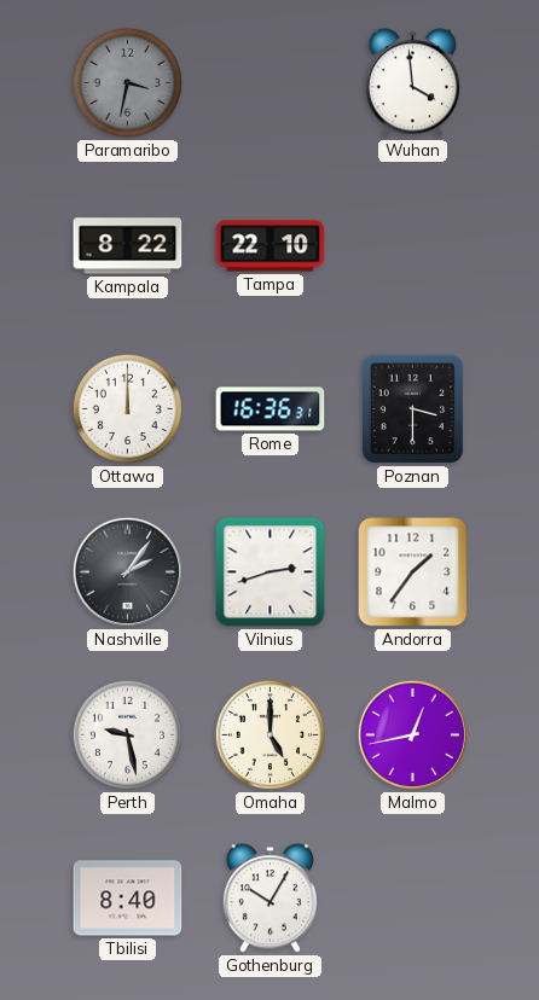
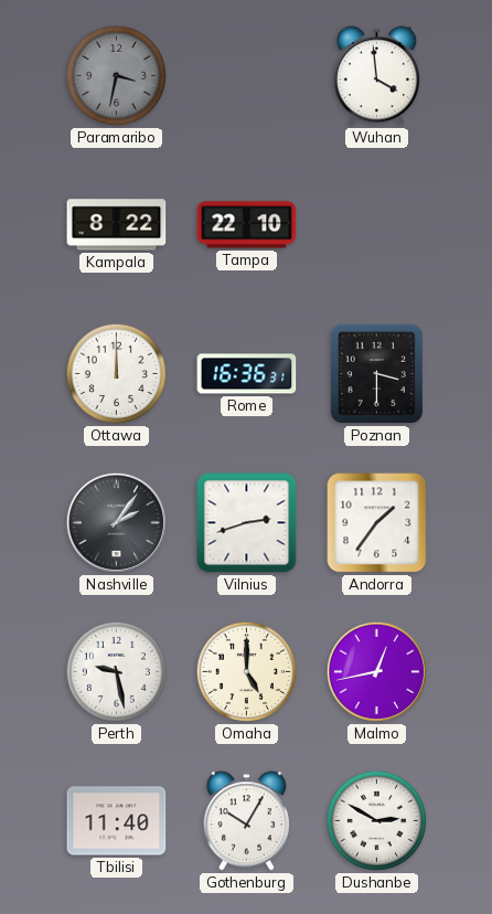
Tbilisi: 8:40 -> 11:40
Dushanbe: none -> 2:50
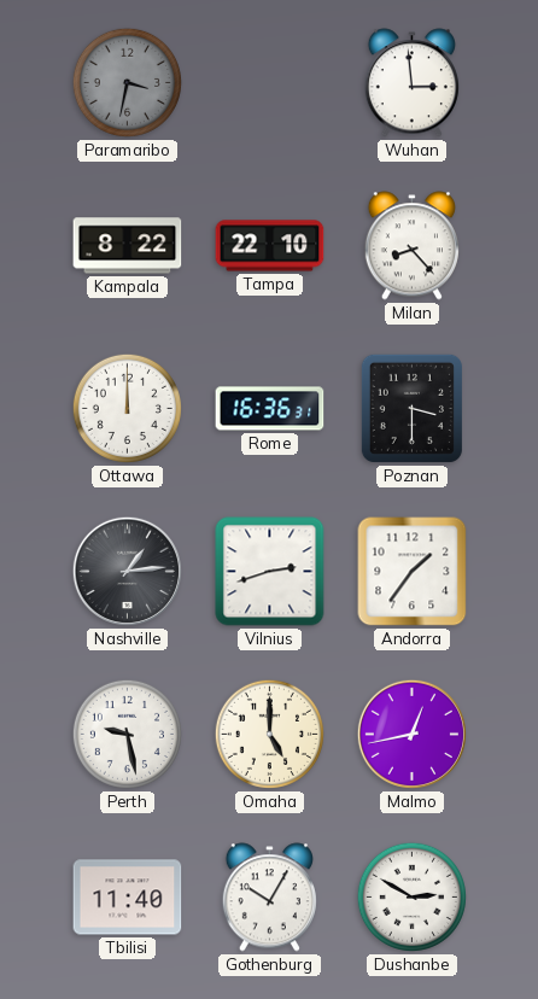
Wuhan: 3:59 -> 2:59
Milan: none -> 8:23
Nashville: 2:06 -> 1:14
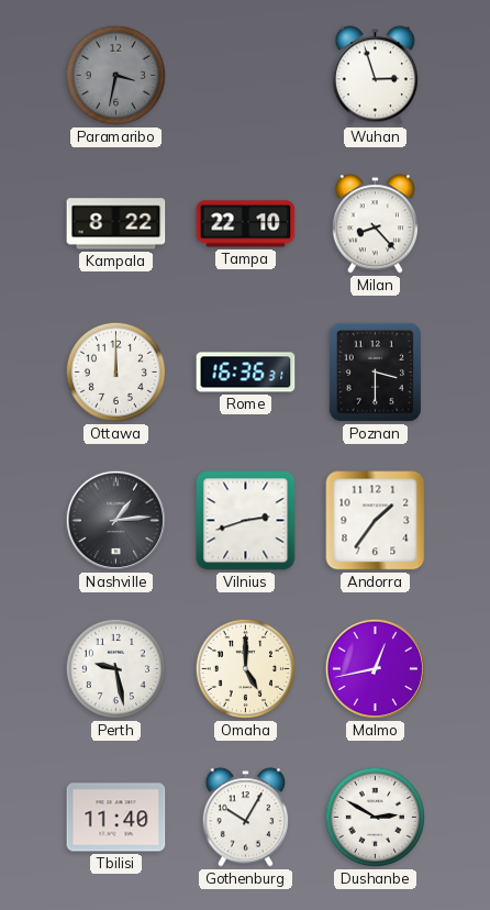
Wuhan: 2:59 -> 2:57
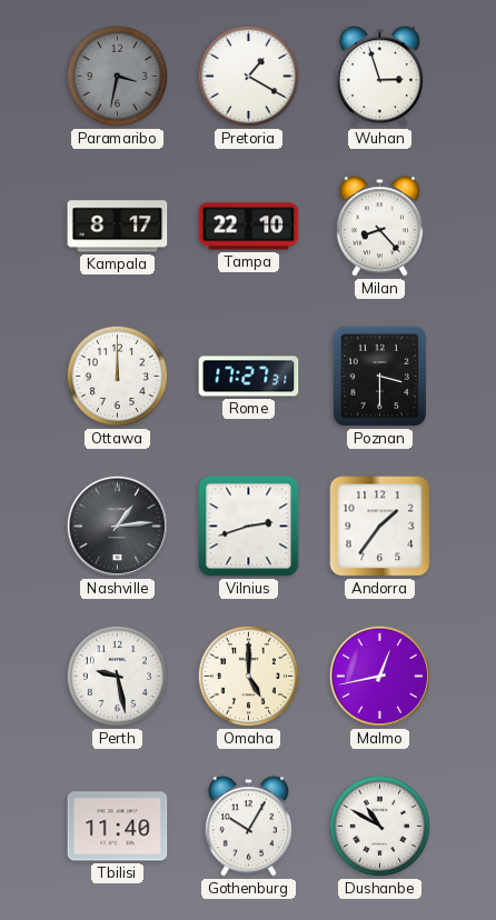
Pretoria: none -> 1:20
Kampala: 8:22 -> 8:17
Rome: 16:36 -> 17:27
Dushanbe: 2:50 -> 10:50
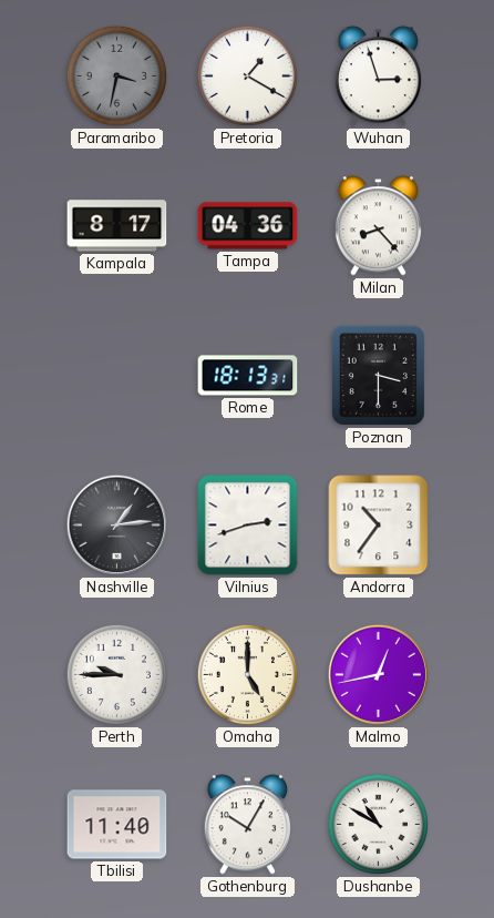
Tampa: 22:10 -> 04:36
Ottawa: 12:00 -> none
Rome: 17:27 -> 18:13
Andorra: 1:36 -> 10:36
Perth: 9:28 -> 9:45
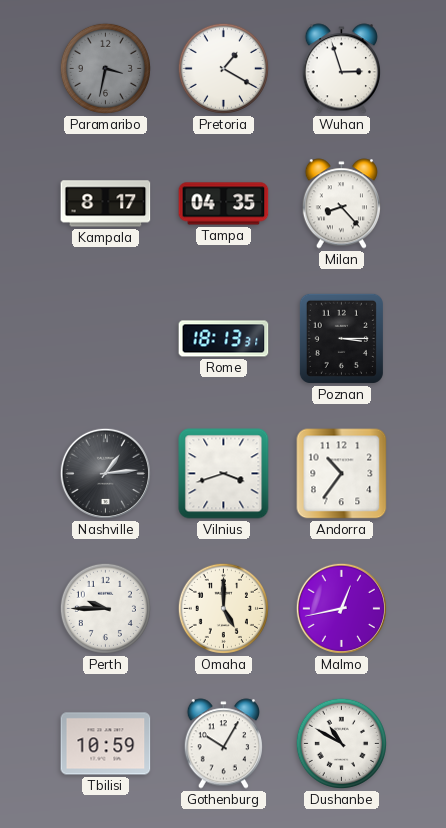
Tampa: 04:36 -> 04:35
Poznan: 3:30 -> 3:15
Vilnius: 2:42 -> 3:42
Tbilisi: 11:40 -> 10:59
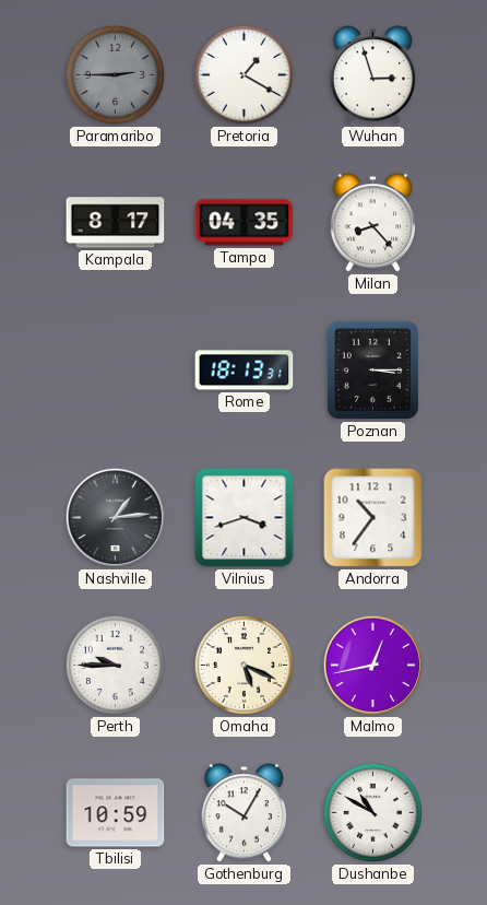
Paramaribo: 3:32 -> 2:45
Omaha: 5:00 -> 5:19
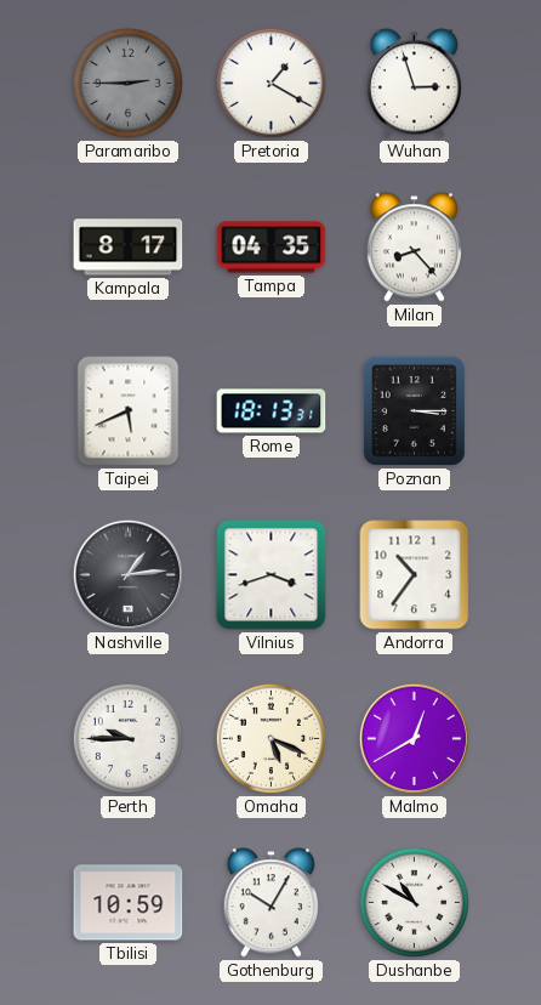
Taipei: none -> 5:41
Malmo: 12:43 -> 12:40
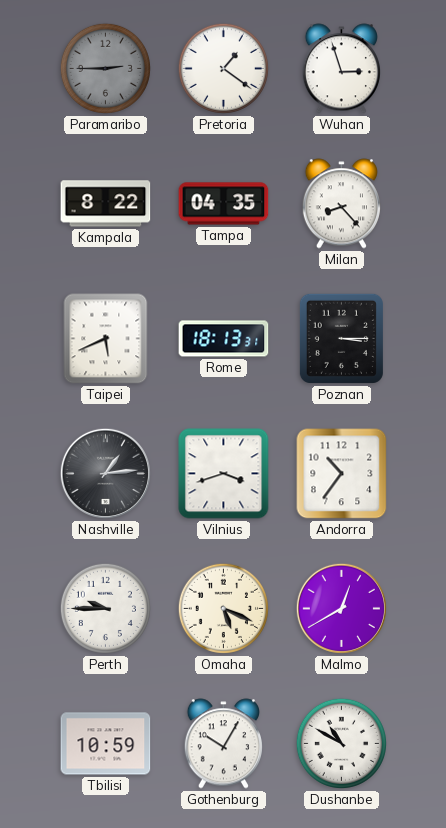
Pretoria: 1:20 -> 1:21
Kampala: 8:17 -> 8:22
